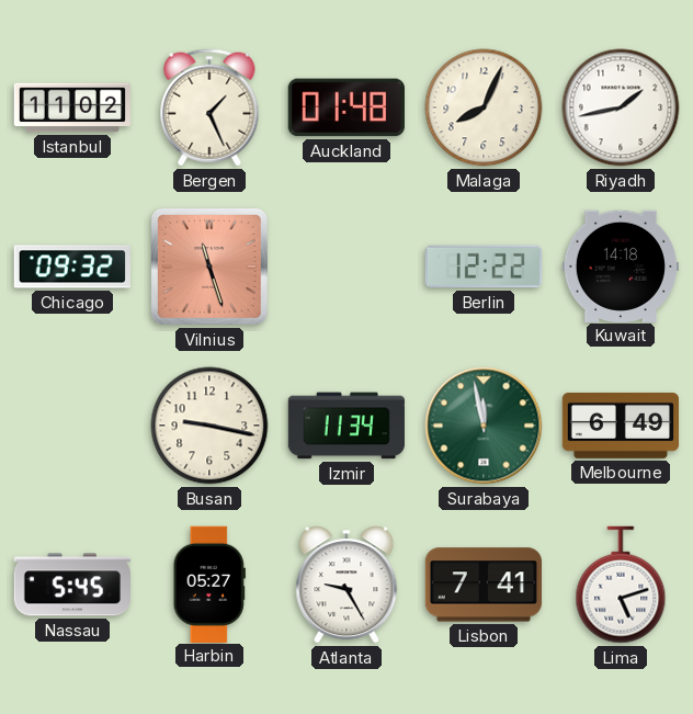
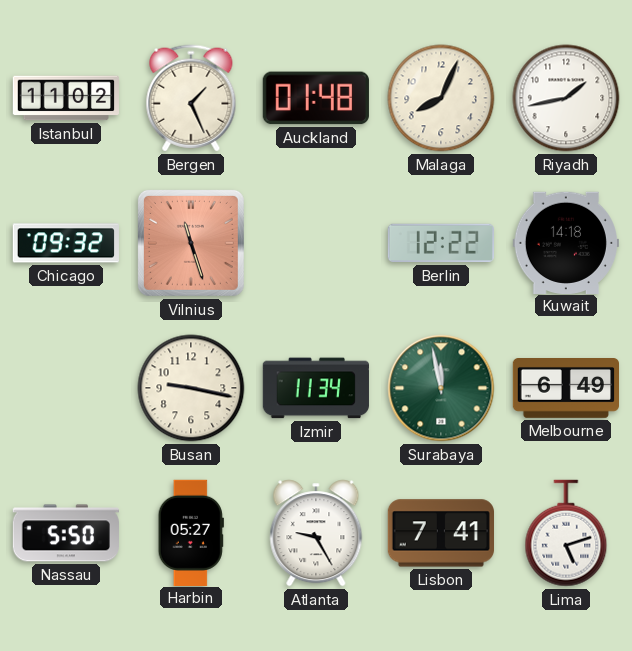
Nassau: 5:45 -> 5:50
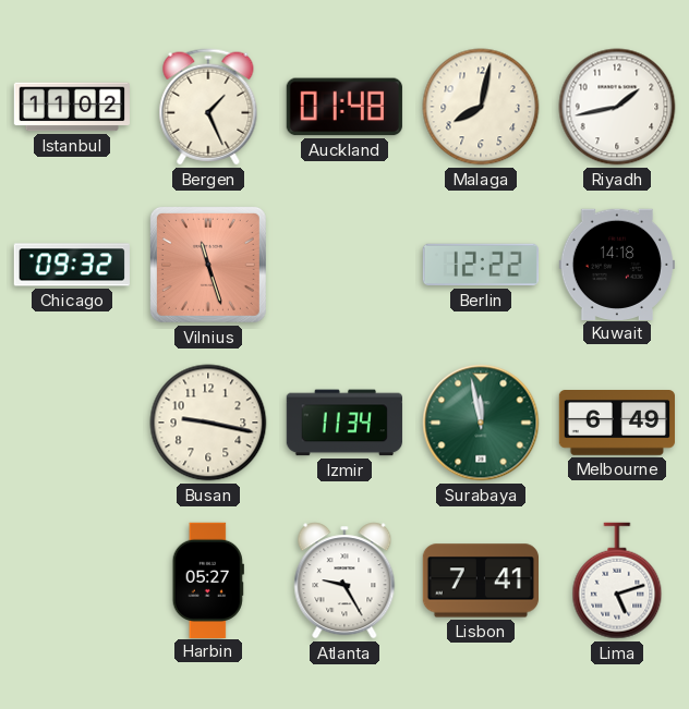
Malaga: 8:04 -> 8:02
Nassau: 5:50 -> none
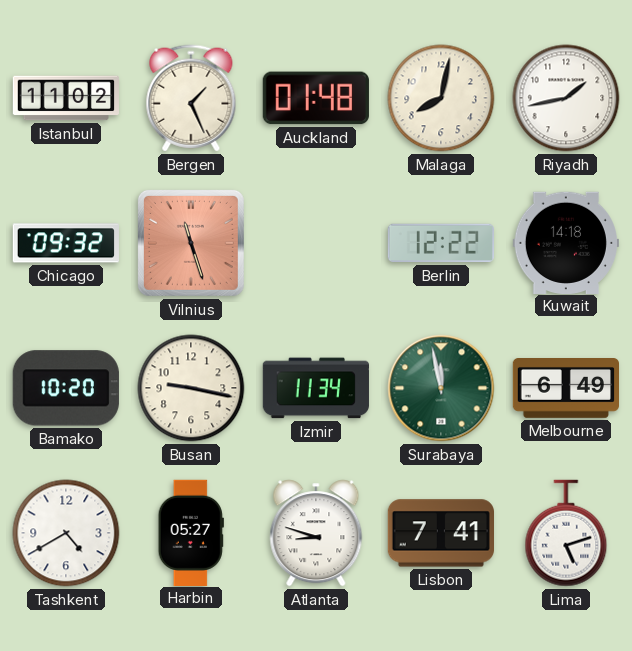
Bamako: none -> 10:20
Tashkent: none -> 4:40
Atlanta: 9:25 -> 8:48
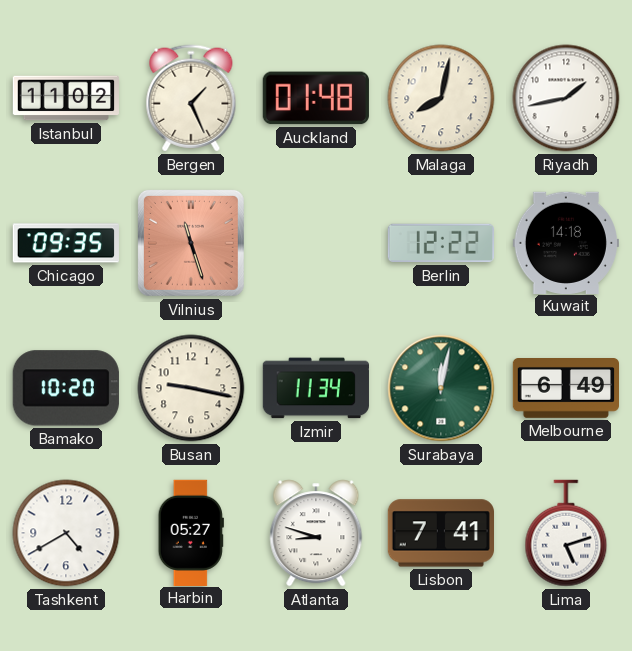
Chicago: 09:32 -> 09:35
Surabaya: 11:58 -> 12:02
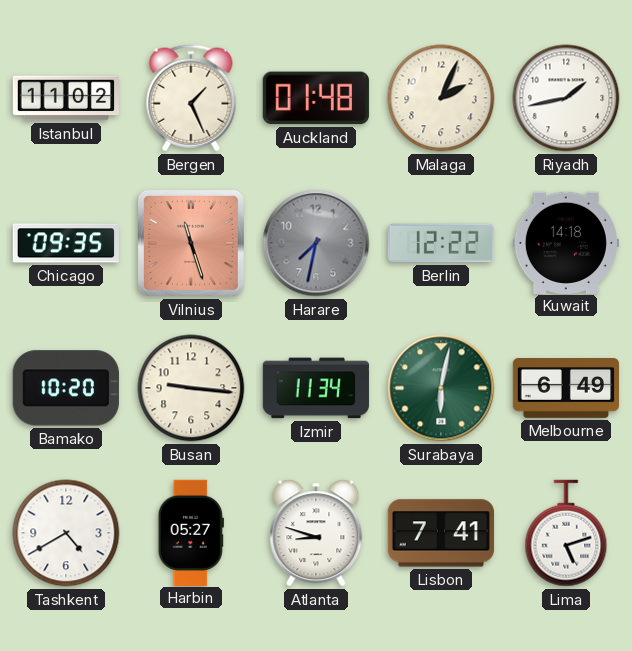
Malaga: 8:02 -> 2:04
Harare: none -> 7:32
Busan: 9:17 -> 9:16
Surabaya: 12:02 -> 6:02
